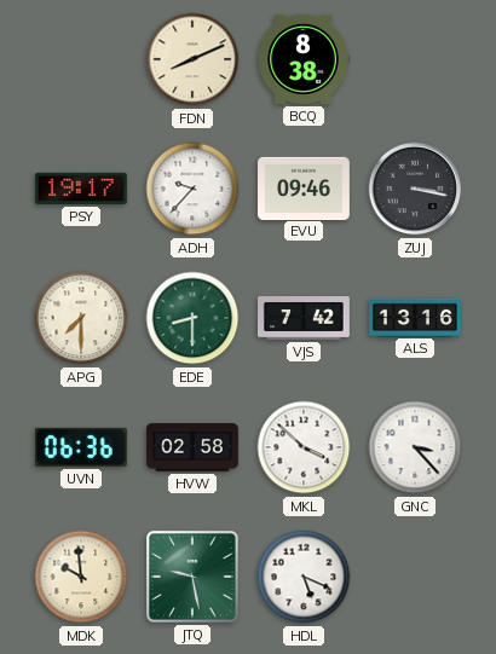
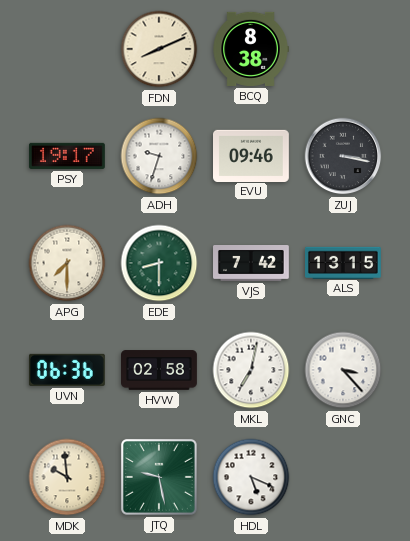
ADH: 9:37 -> 9:33
ALS: 13:16 -> 13:15
MKL: 3:52 -> 7:02
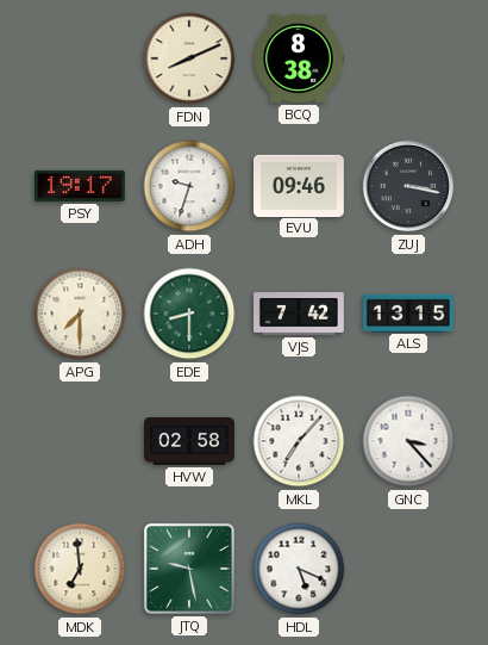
UVN: 06:36 -> none
MKL: 7:02 -> 7:07
MDK: 9:59 -> 6:59
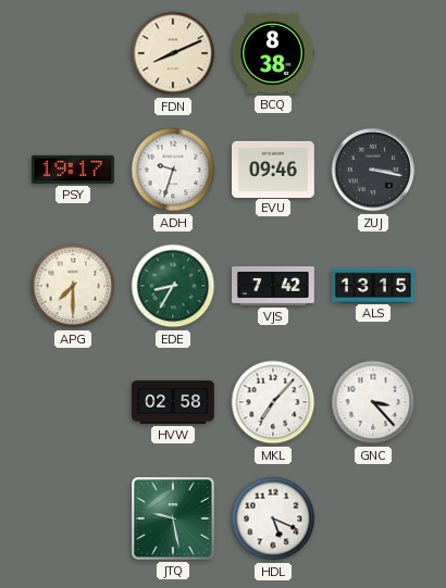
EDE: 8:30 -> 8:35
MDK: 6:59 -> none
